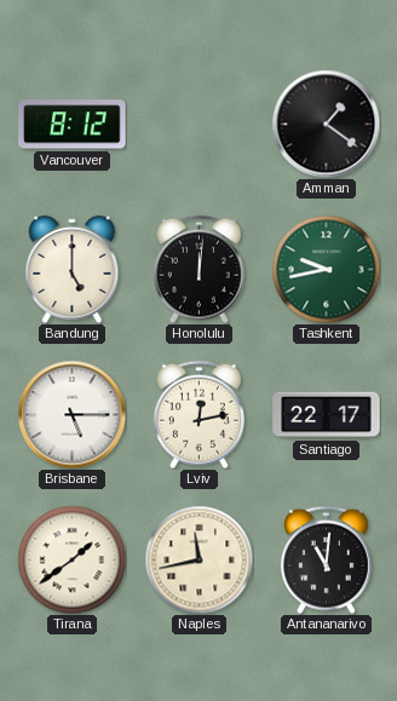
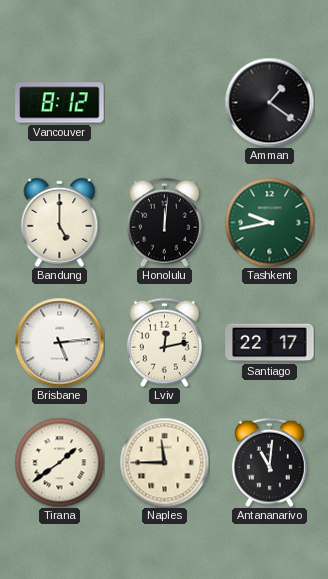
Brisbane: 5:15 -> 5:14
Naples: 11:43 -> 11:45
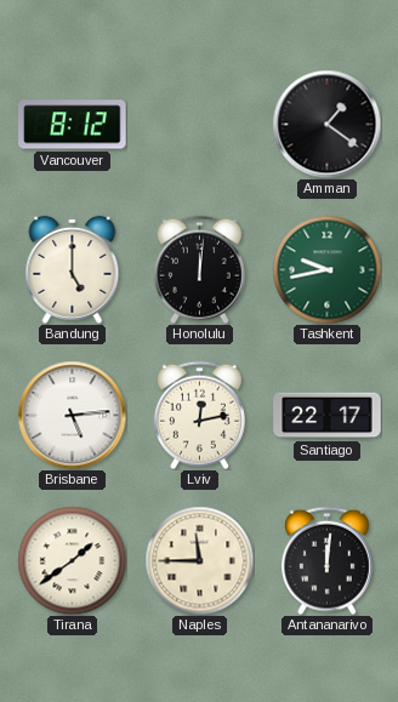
Antananarivo: 11:01 -> 12:01
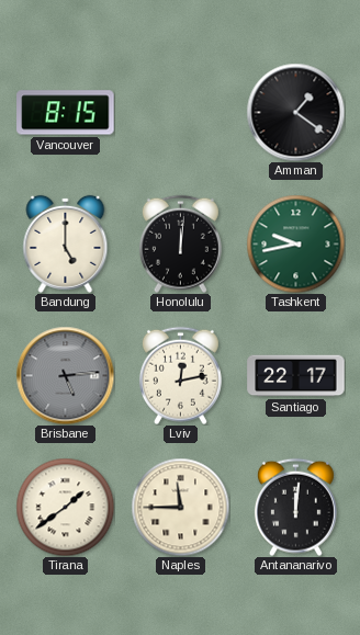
Vancouver: 8:12 -> 8:15
Brisbane dial: white -> grey
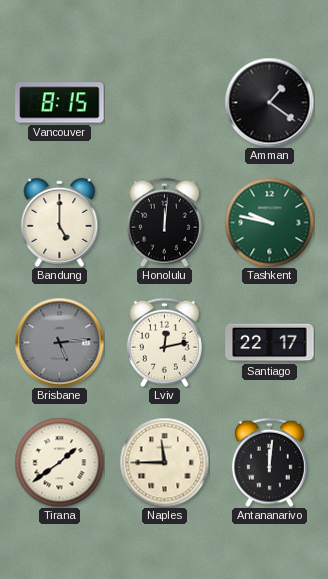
Tashkent: 9:43 -> 9:47
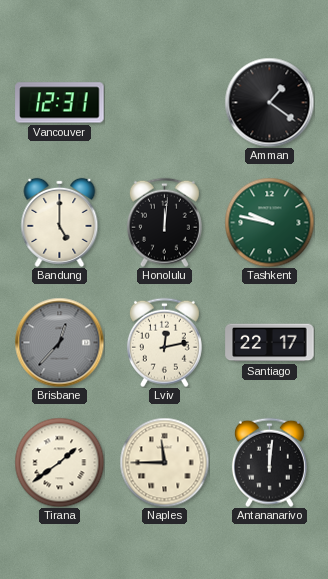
Vancouver: 8:15 -> 12:31
Brisbane: 5:14 -> 12:37
